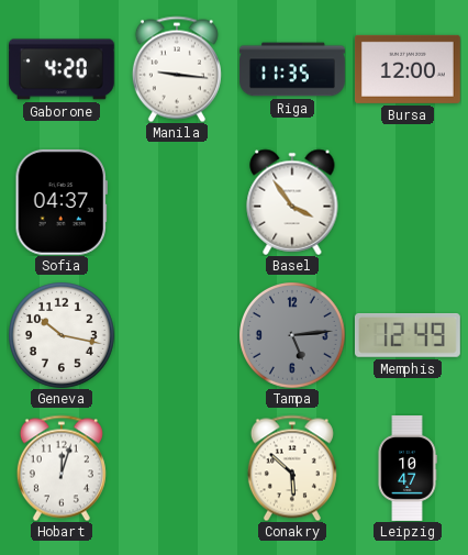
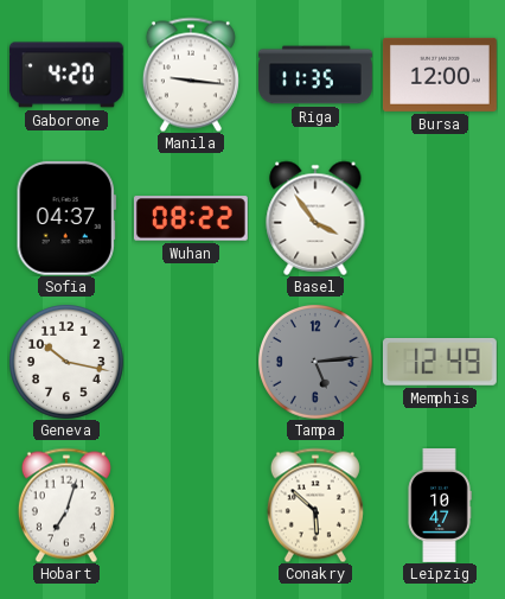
Wuhan: none -> 08:22
Hobart: 12:03 -> 7:03
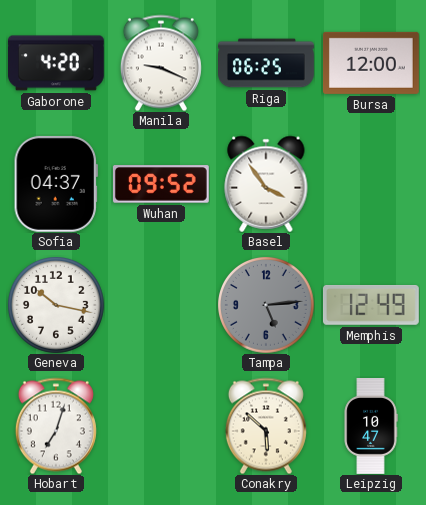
Manila: 9:16 -> 9:19
Riga: 11:35 -> 06:25
Wuhan: 08:22 -> 09:52
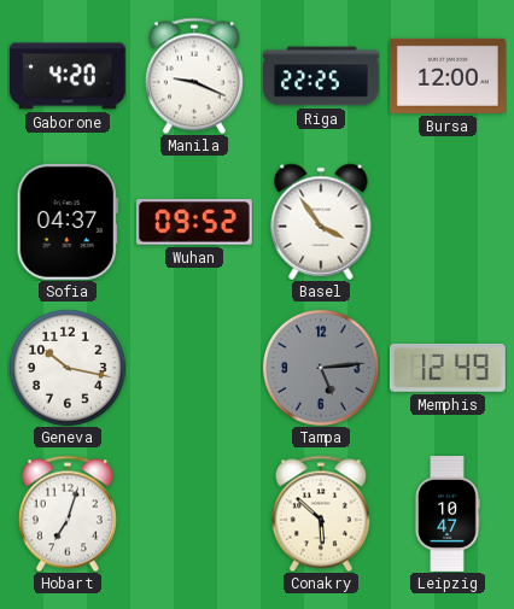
Riga: 06:25 -> 22:25
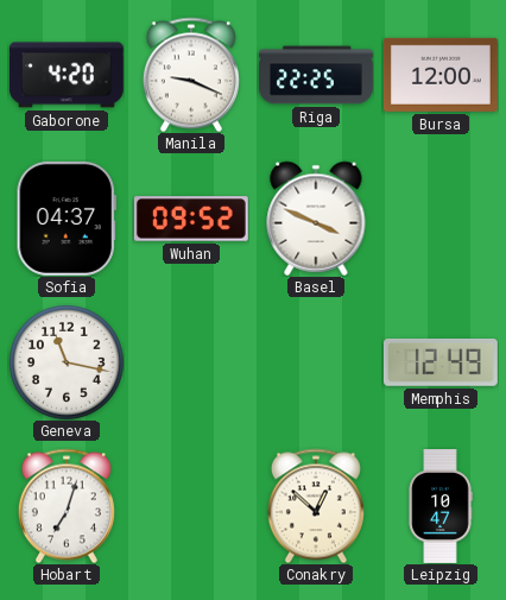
Basel: 3:54 -> 3:49
Geneva: 10:17 -> 11:17
Tampa: 5:14 -> none
Conakry: 5:52 -> 12:52
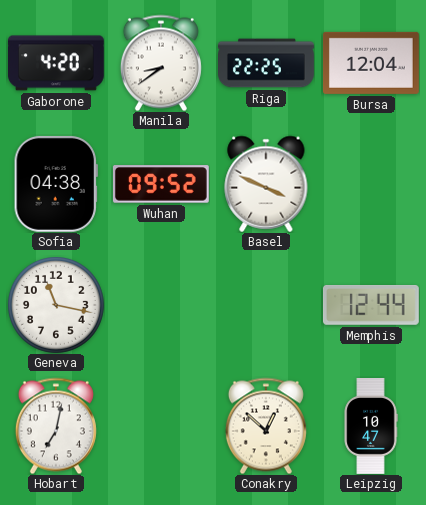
Manila: 9:19 -> 8:39
Bursa: 12:00 -> 12:04
Sofia: 04:37 -> 04:38
Memphis: 12:49 -> 12:44
Hobart: 7:03 -> 7:02
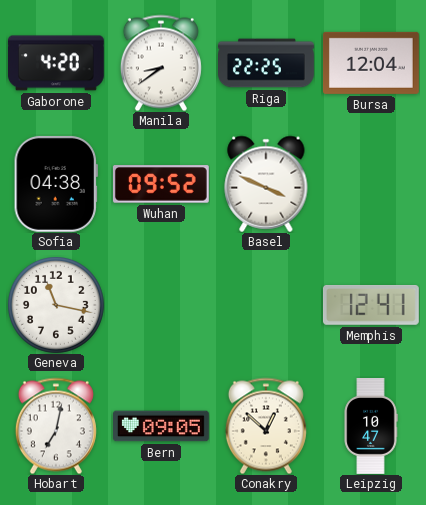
Memphis: 12:44 -> 12:41
Bern: none -> 09:05
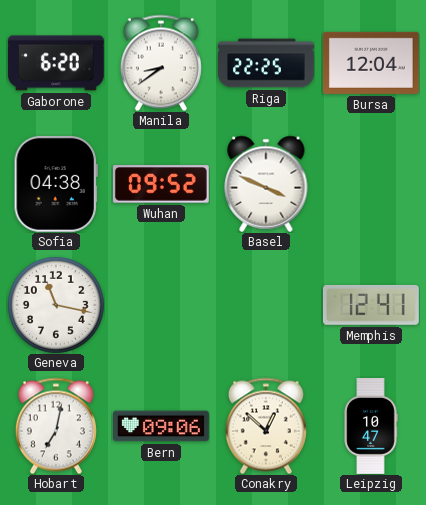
Gaborone: 4:20 -> 6:20
Bern: 09:05 -> 09:06
